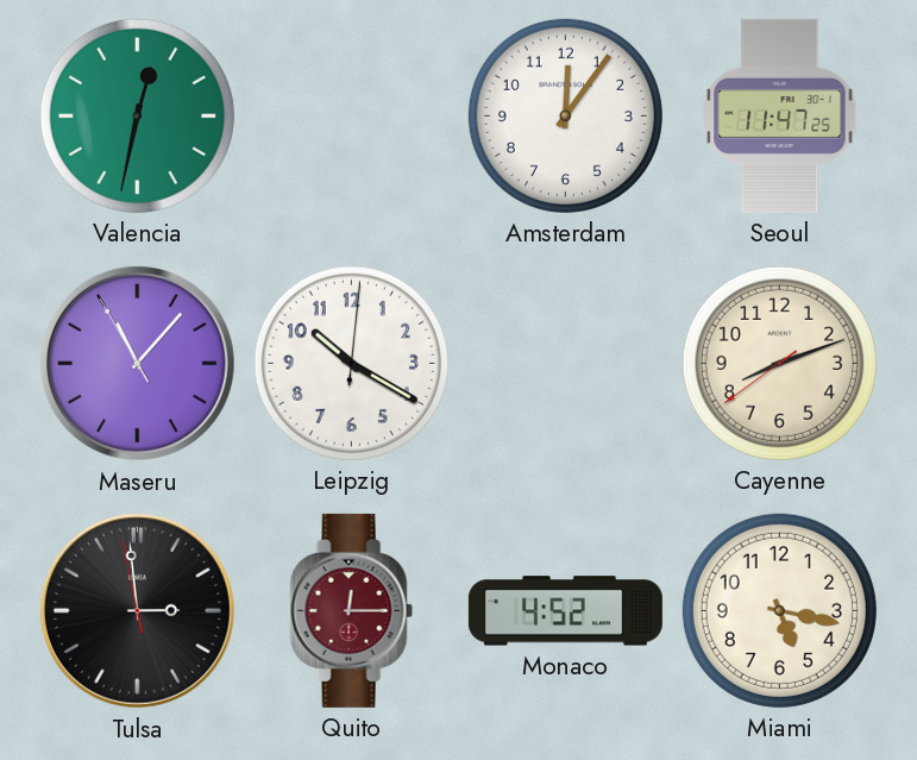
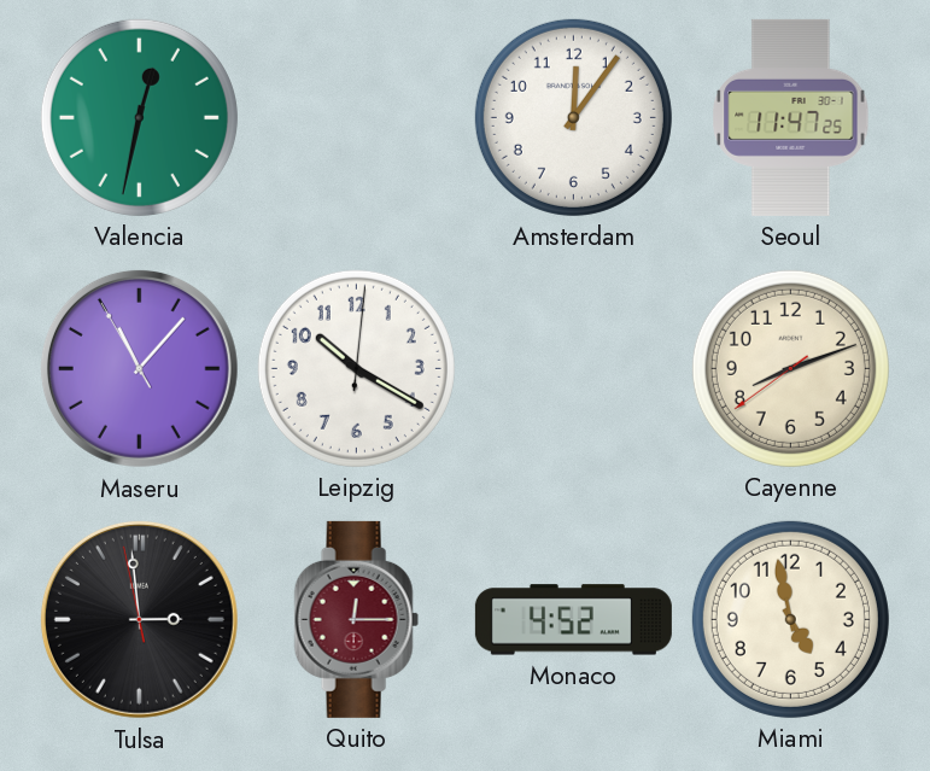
Miami: 5:17 -> 4:58
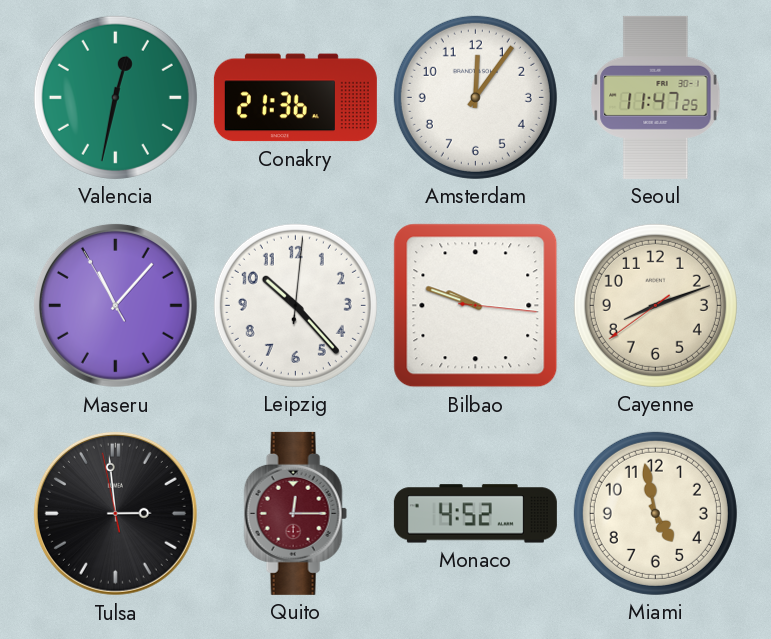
Conakry: none -> 21:36
Leipzig: 10:20 -> 10:23
Bilbao: none -> 9:48
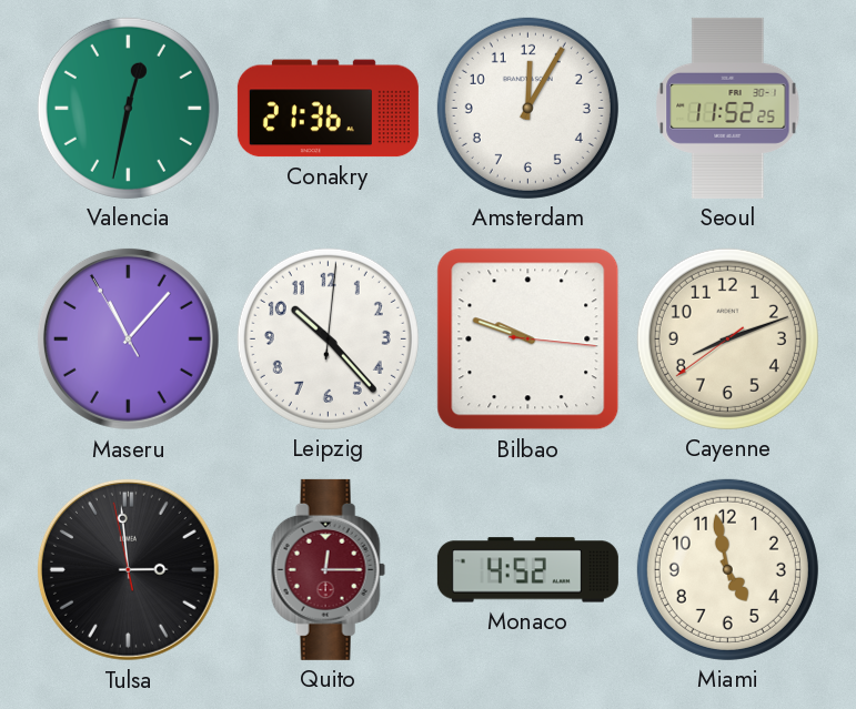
Amsterdam: 12:06 -> 12:05
Seoul: 11:47 -> 11:52
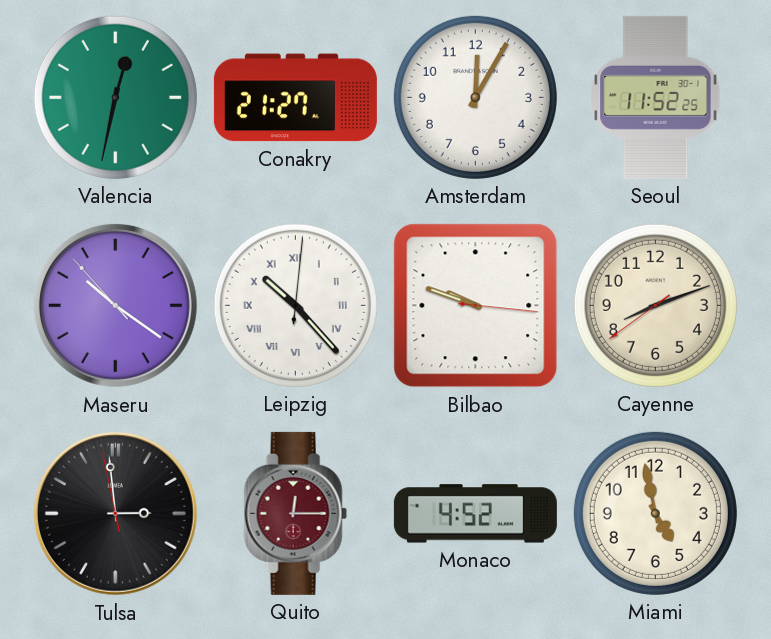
Conakry: 21:36 -> 21:27
Maseru: 11:06 -> 10:20
Leipzig numerals: Arabic -> Roman
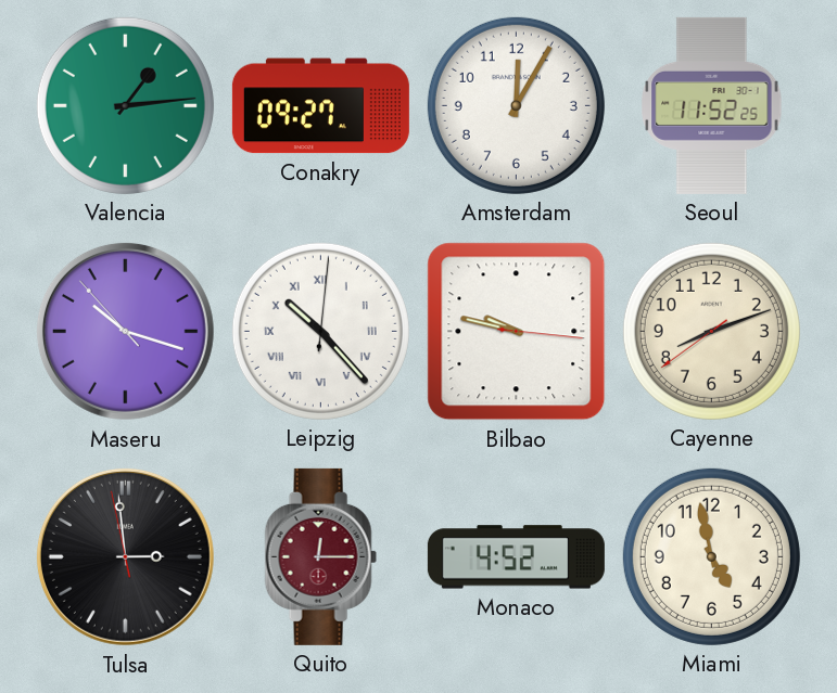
Valencia: 12:32 -> 1:14
Conakry: 21:27 -> 09:27
Maseru: 10:20 -> 10:17
Bilbao: 9:48 -> 9:47
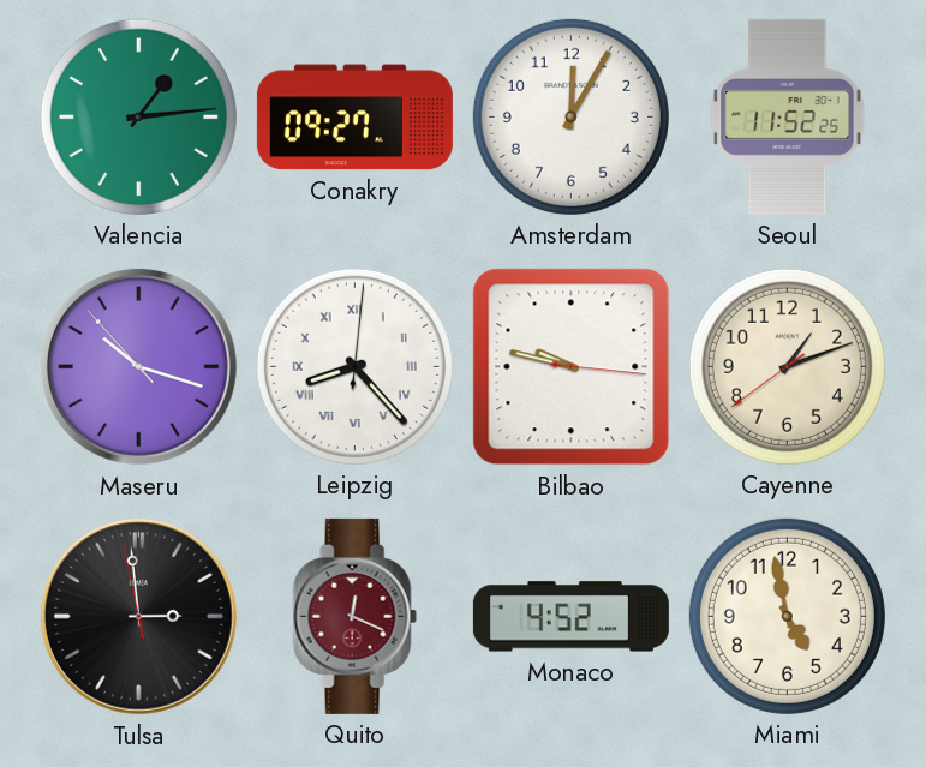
Leipzig: 10:23 -> 8:23
Cayenne: 8:11 -> 1:11
Quito: 12:15 -> 12:19
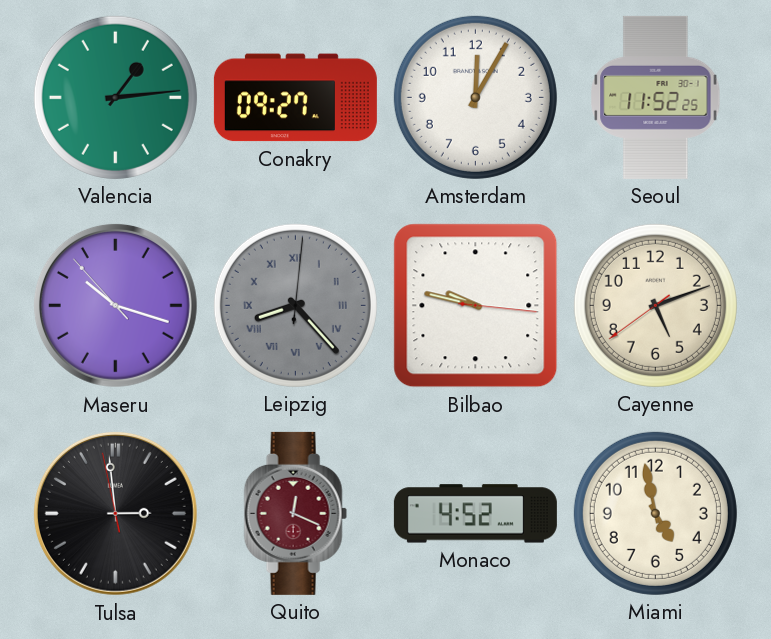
Leipzig dial: white -> grey
Cayenne: 1:11 -> 5:11
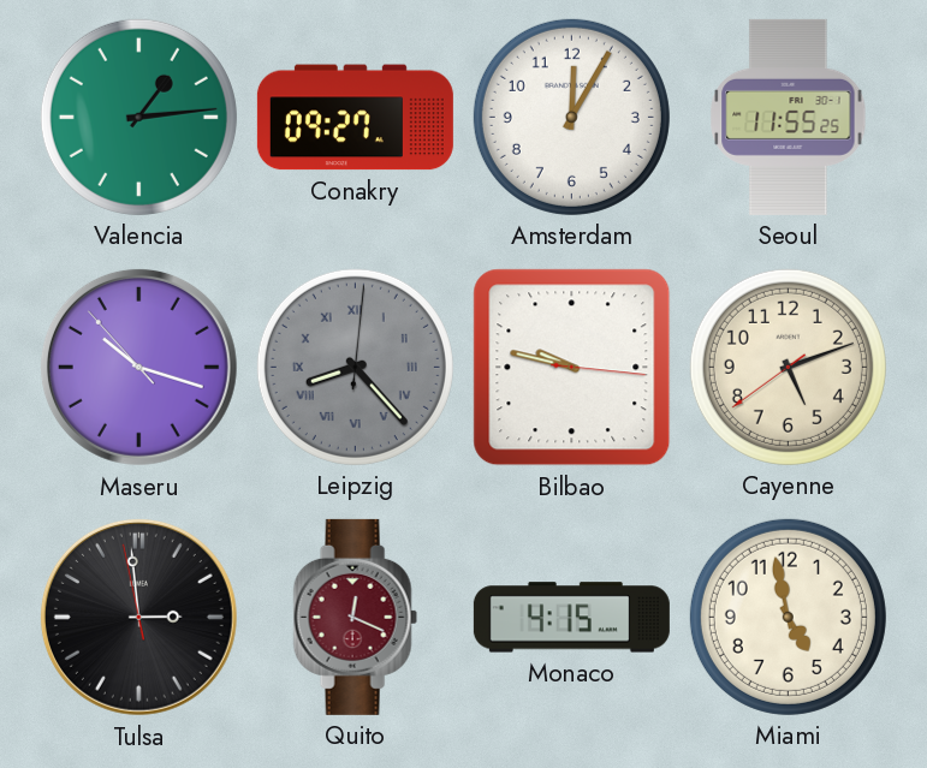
Seoul: 11:52 -> 11:55
Monaco: 4:52 -> 4:15
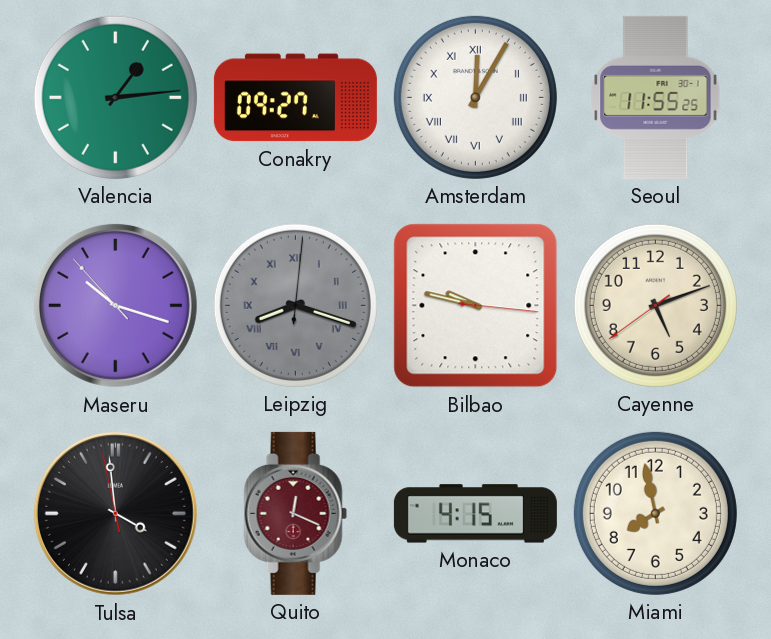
Amsterdam numerals: Arabic -> Roman
Leipzig: 8:23 -> 8:18
Tulsa: 2:58 -> 3:58
Miami: 4:58 -> 7:58
